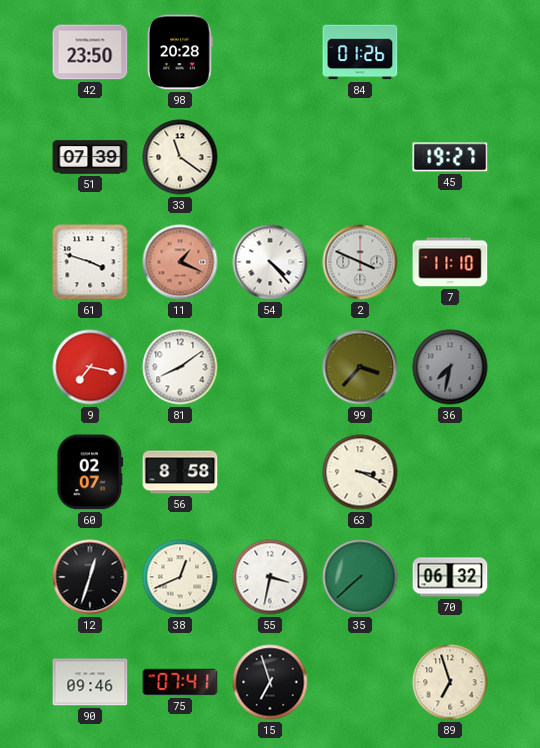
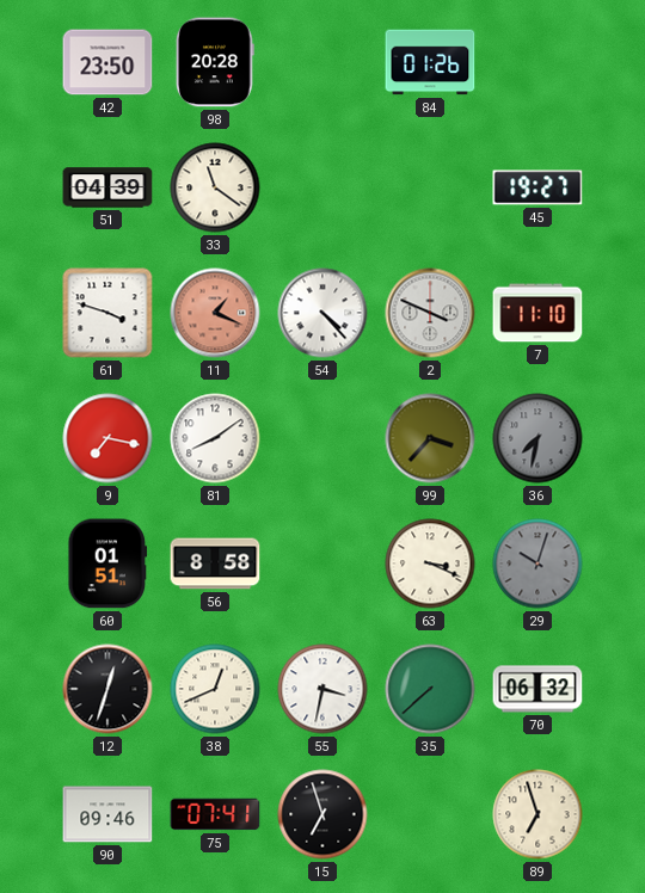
51: 07:39 -> 04:39
60: 02:07 -> 01:51
29: none -> 10:03
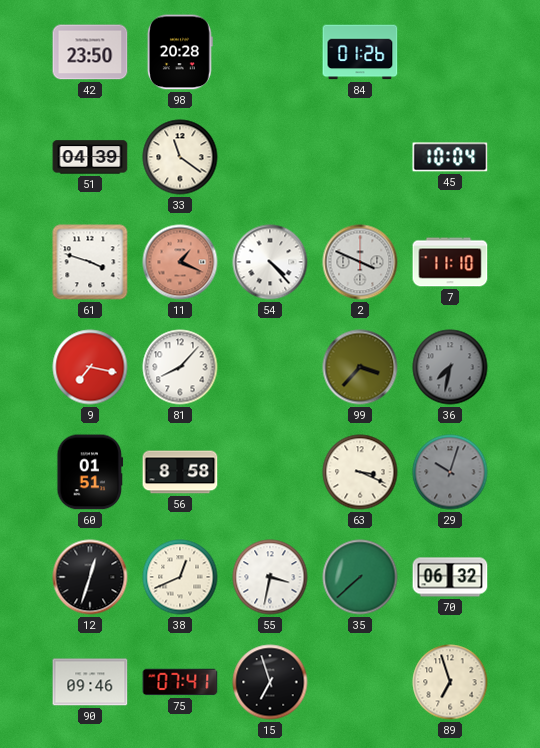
45: 19:27 -> 10:04
81: 8:09 -> 8:07
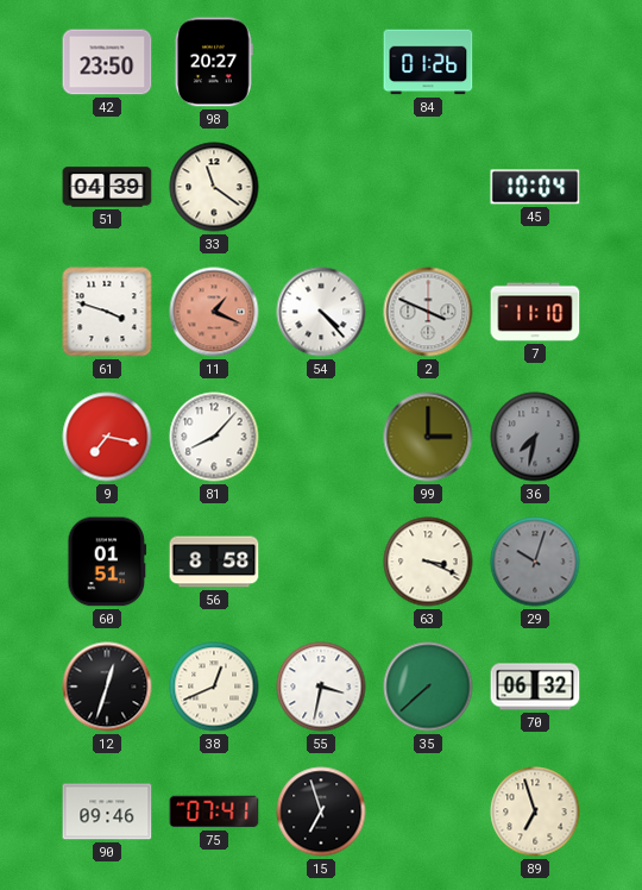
98: 20:28 -> 20:27
99: 3:37 -> 3:00
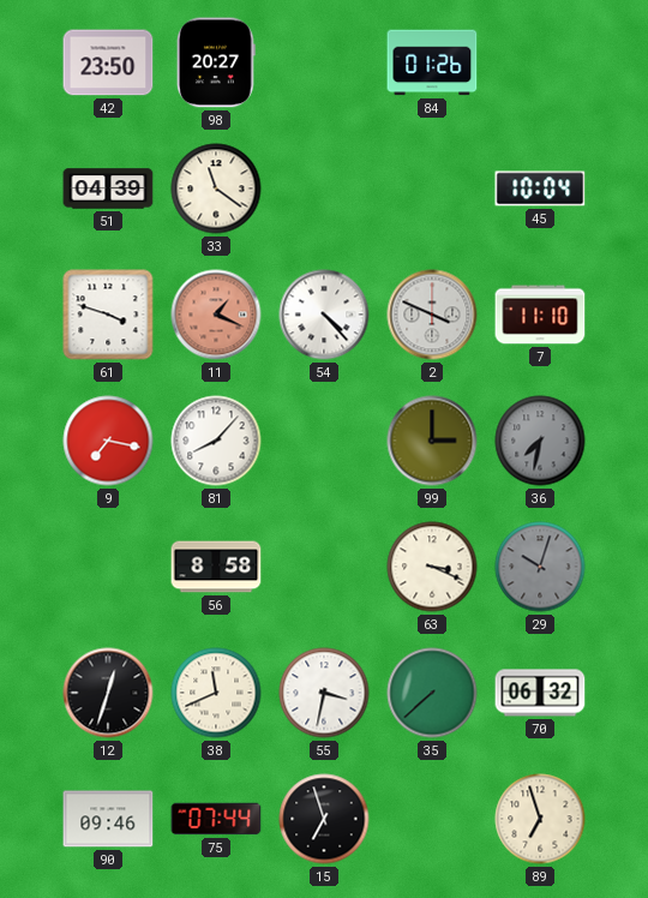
60: 01:51 -> none
38: 12:41 -> 11:41
75: 07:41 -> 07:44
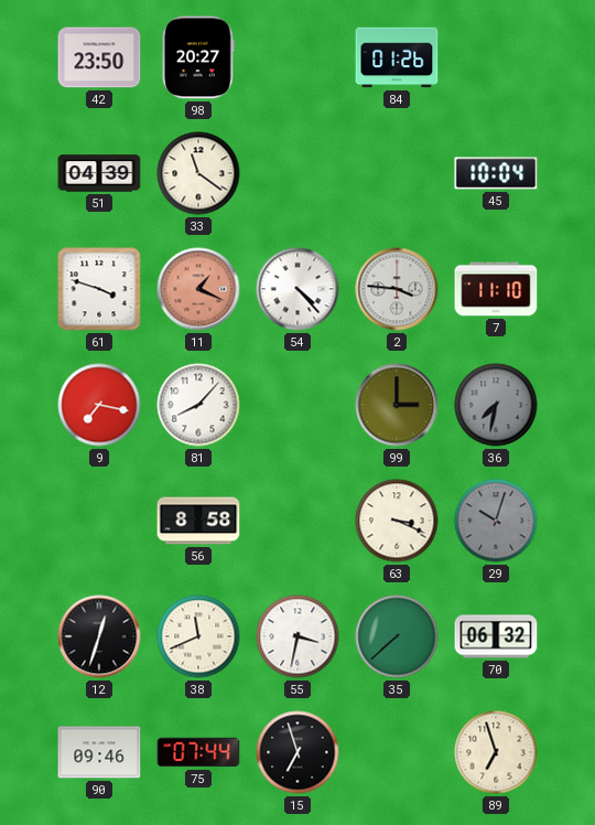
2: 3:49 -> 3:46
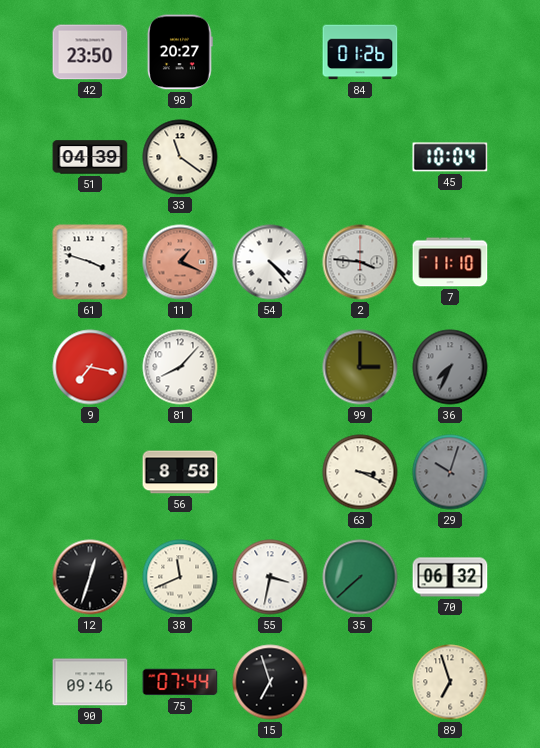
36: 7:32 -> 7:34
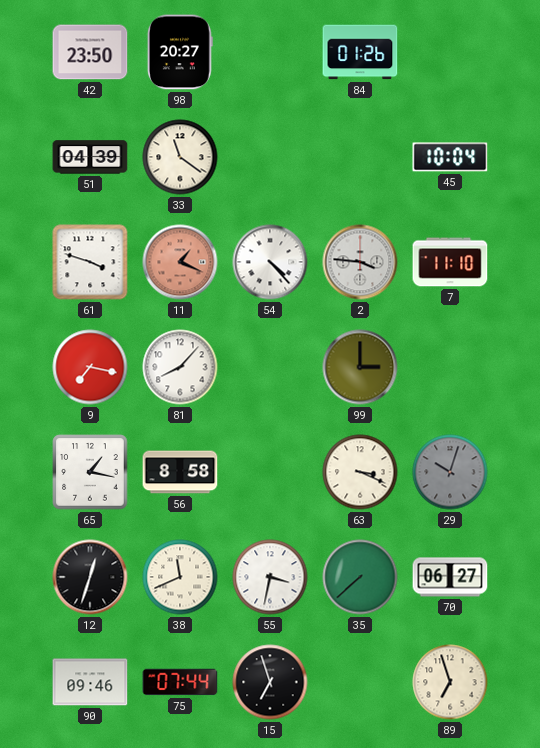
36: 7:34 -> none
65: none -> 1:17
70: 06:32 -> 06:27
